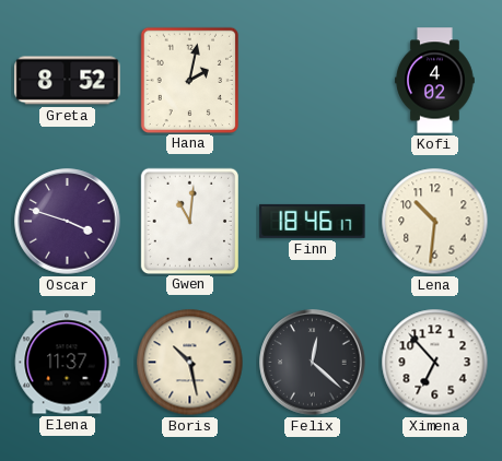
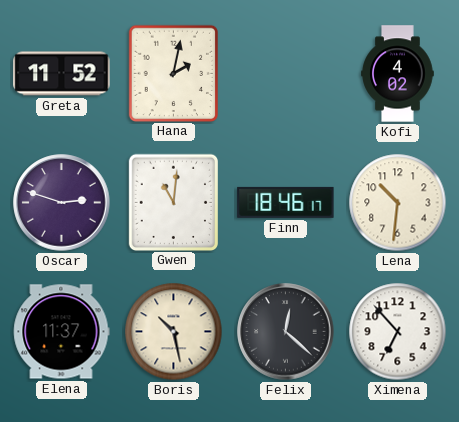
Greta: 8:52 -> 11:52
Oscar: 3:48 -> 2:48
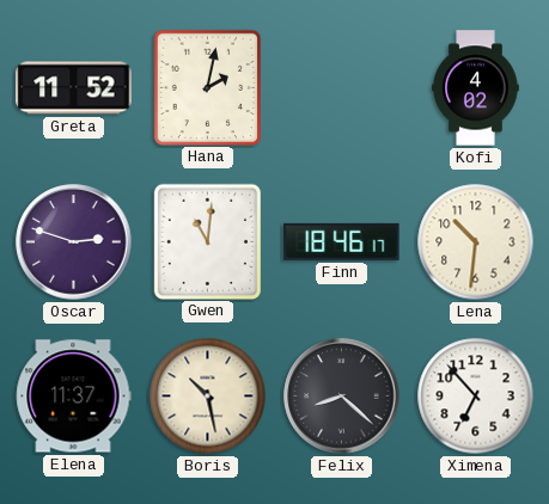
Felix: 12:22 -> 8:22
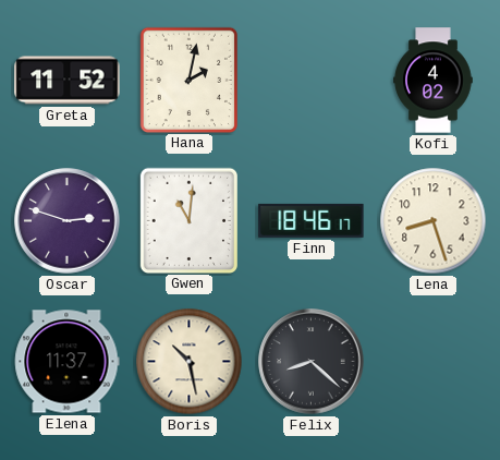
Lena: 10:31 -> 8:27
Ximena: 6:53 -> none
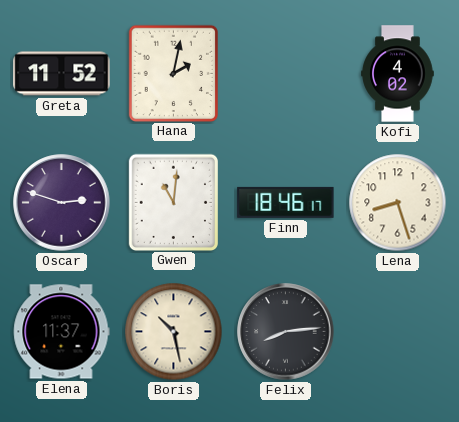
Felix: 8:22 -> 8:14
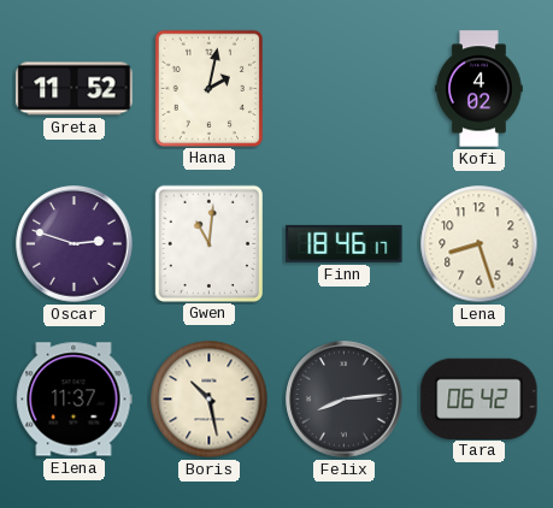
Tara: none -> 06:42
